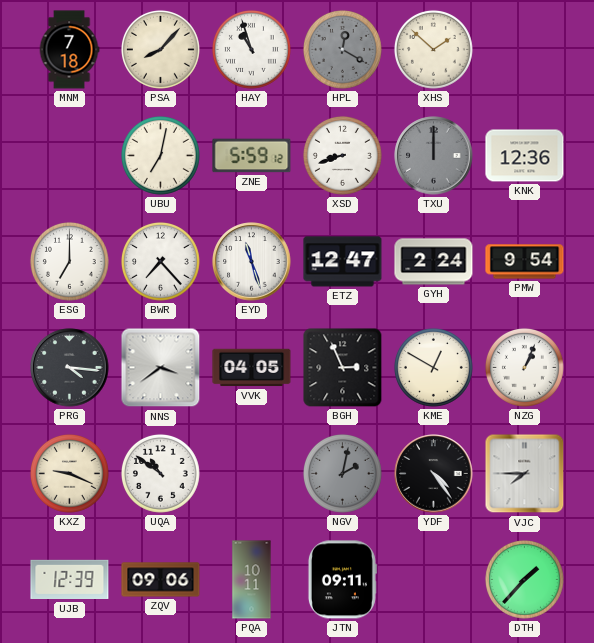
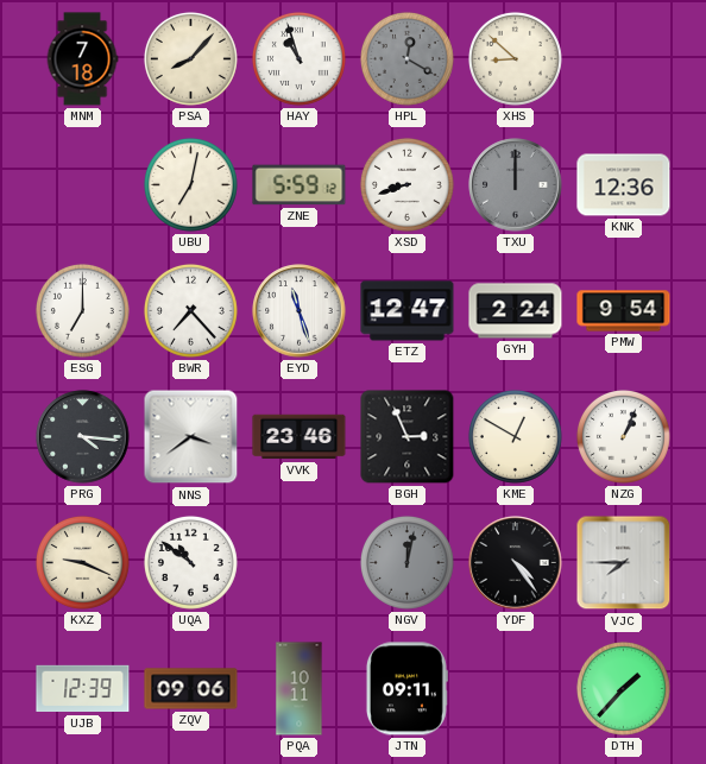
XHS: 1:52 -> 8:52
VVK: 04:05 -> 23:46
NGV: 2:02 -> 12:02
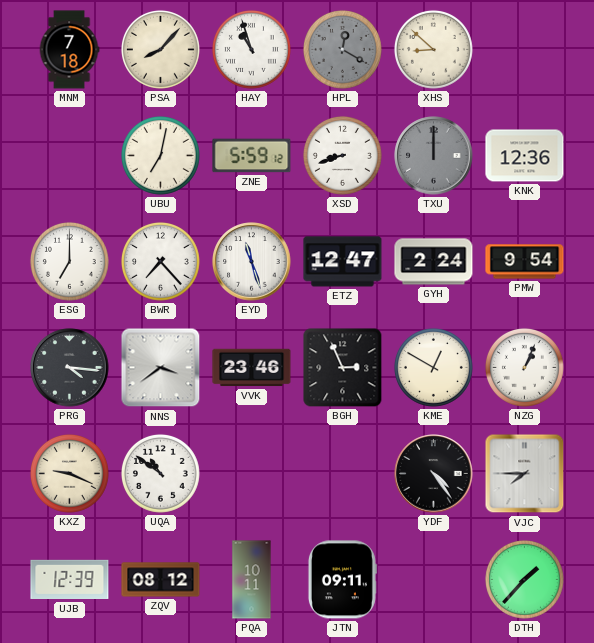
NGV: 12:02 -> none
ZQV: 09:06 -> 08:12
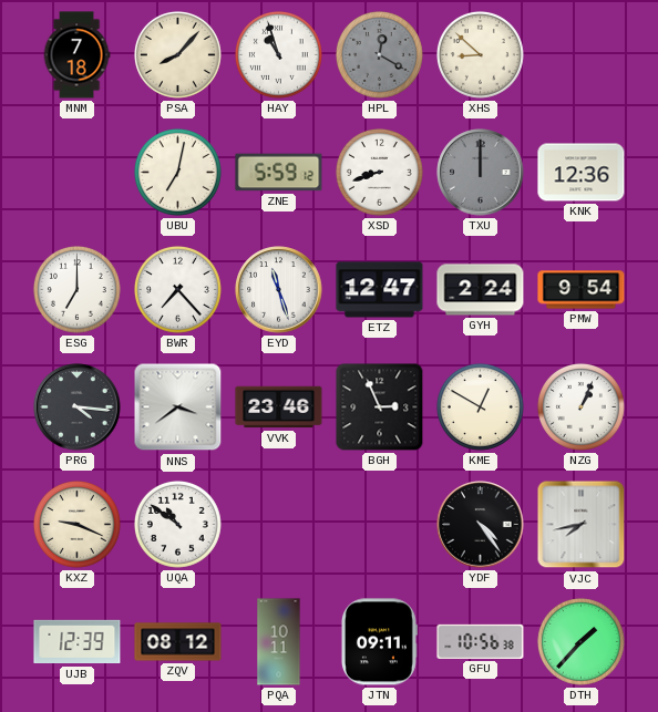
VJC: 7:45 -> 7:43
GFU: none -> 10:56
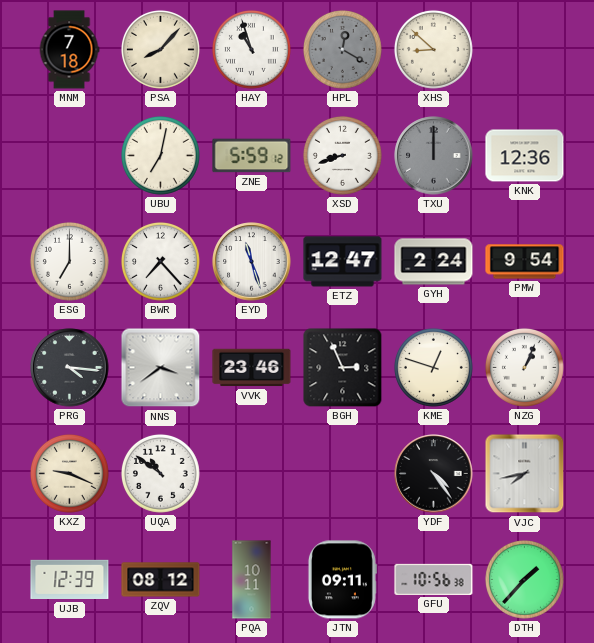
KME: 12:50 -> 12:48
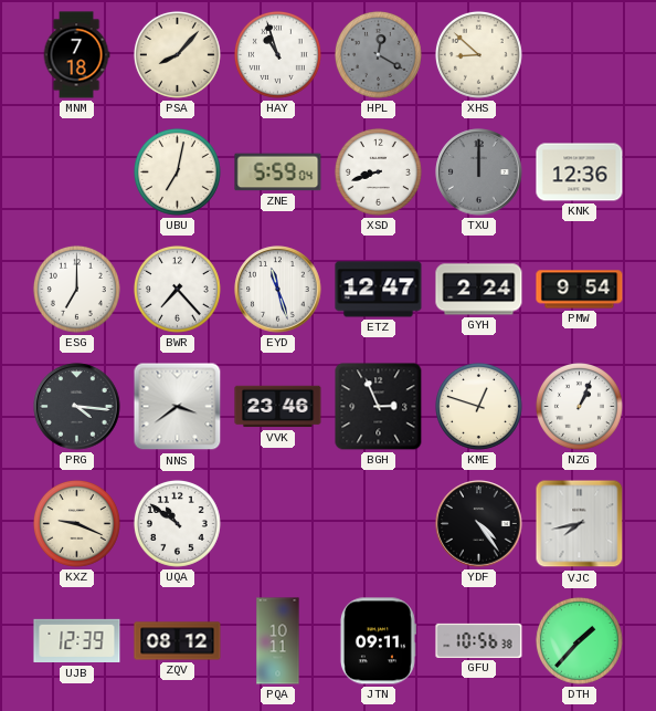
ZNE: 5:59:12 -> 5:59:04
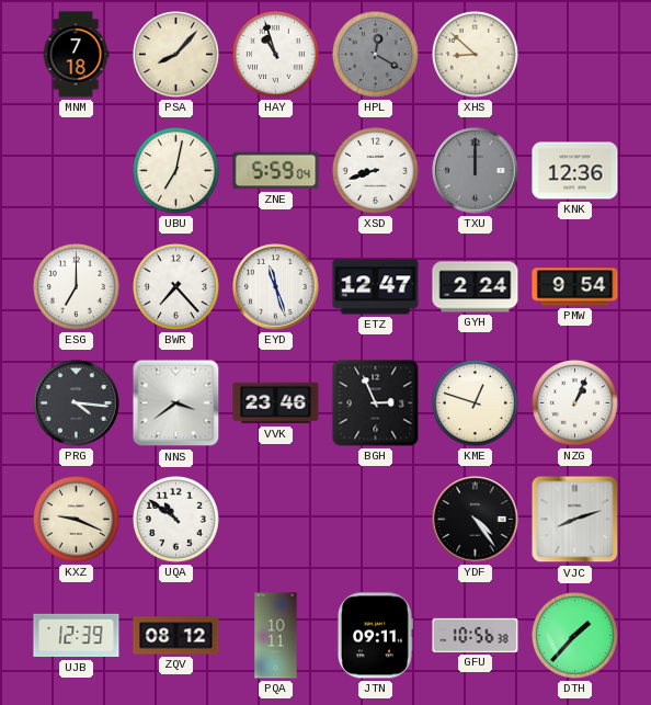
VJC: 7:43 -> 8:12
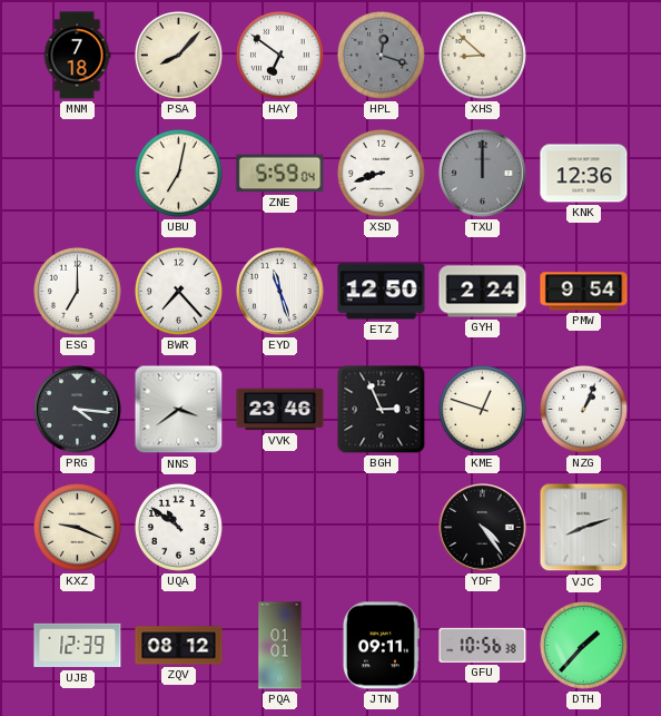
HAY: 10:57 -> 6:51
HPL: 12:20 -> 12:18
ETZ: 12:47 -> 12:50
PQA: 10:11 -> 01:01
